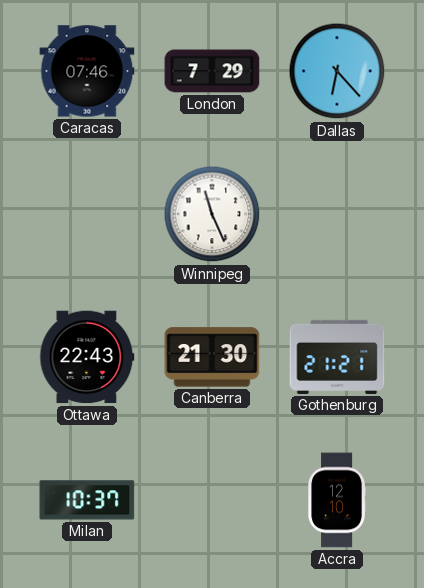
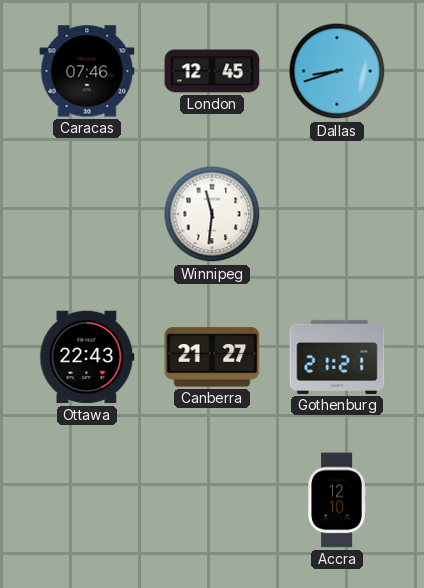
London: 7:29 -> 12:45
Dallas: 6:23 -> 8:42
Winnipeg: 11:26 -> 11:31
Canberra: 21:30 -> 21:27
Milan: 10:37 -> none
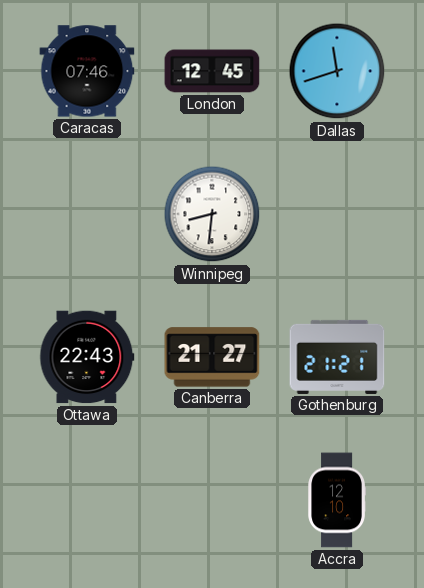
Dallas: 8:42 -> 11:42
Winnipeg: 11:31 -> 8:31
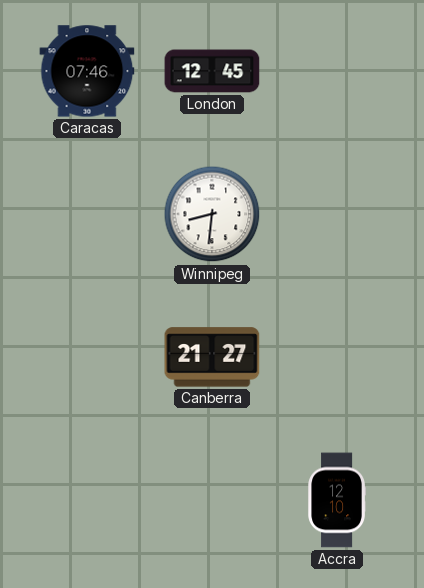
Dallas: 11:42 -> none
Ottawa: 22:43 -> none
Gothenburg: 21:21 -> none
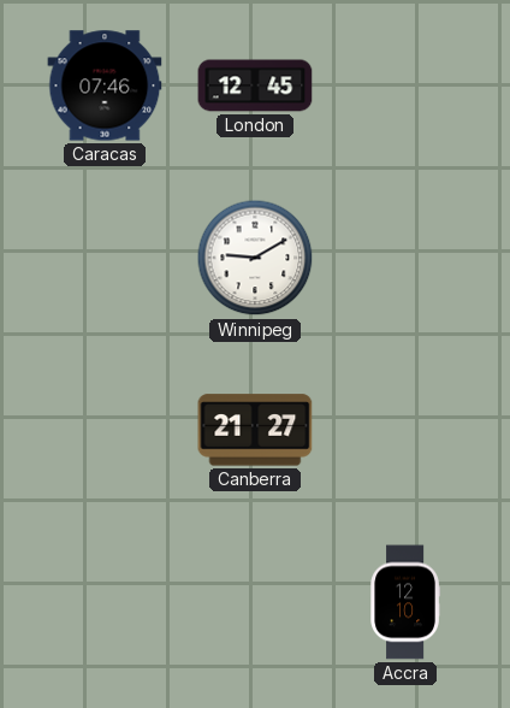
Winnipeg: 8:31 -> 9:10
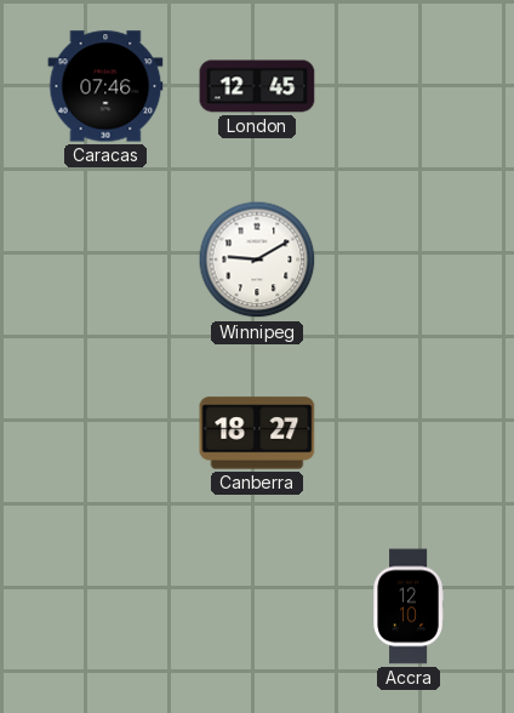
Canberra: 21:27 -> 18:27
